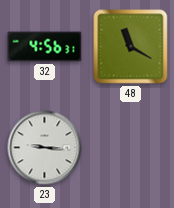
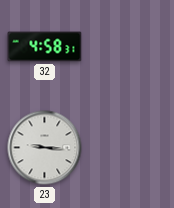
32: 4:56 -> 4:58
48: 11:20 -> none
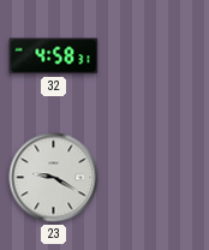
23: 9:16 -> 9:20
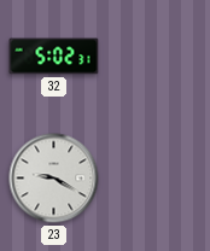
32: 4:58 -> 5:02
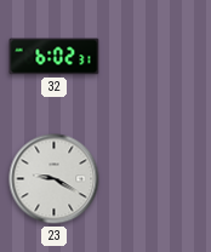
32: 5:02 -> 6:02
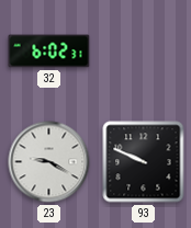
93: none -> 9:49
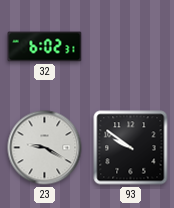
93: 9:49 -> 9:51
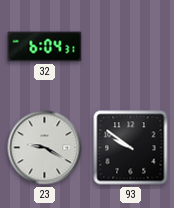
32: 6:02 -> 6:04
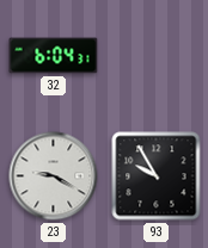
93: 9:51 -> 9:55
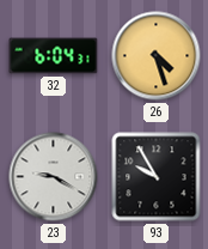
26: none -> 4:27
